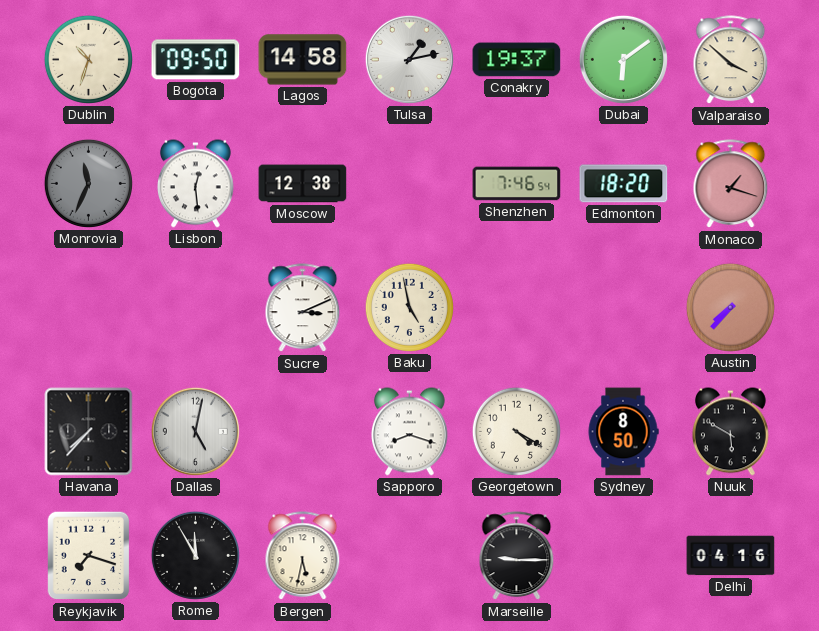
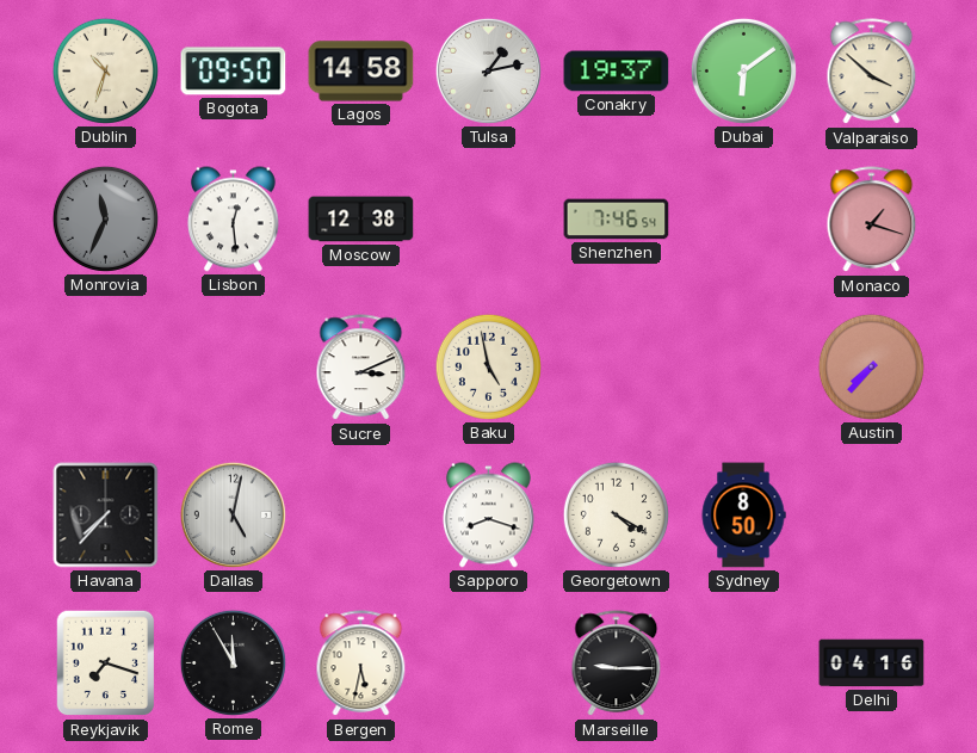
Edmonton: 18:20 -> none
Nuuk: 5:50 -> none
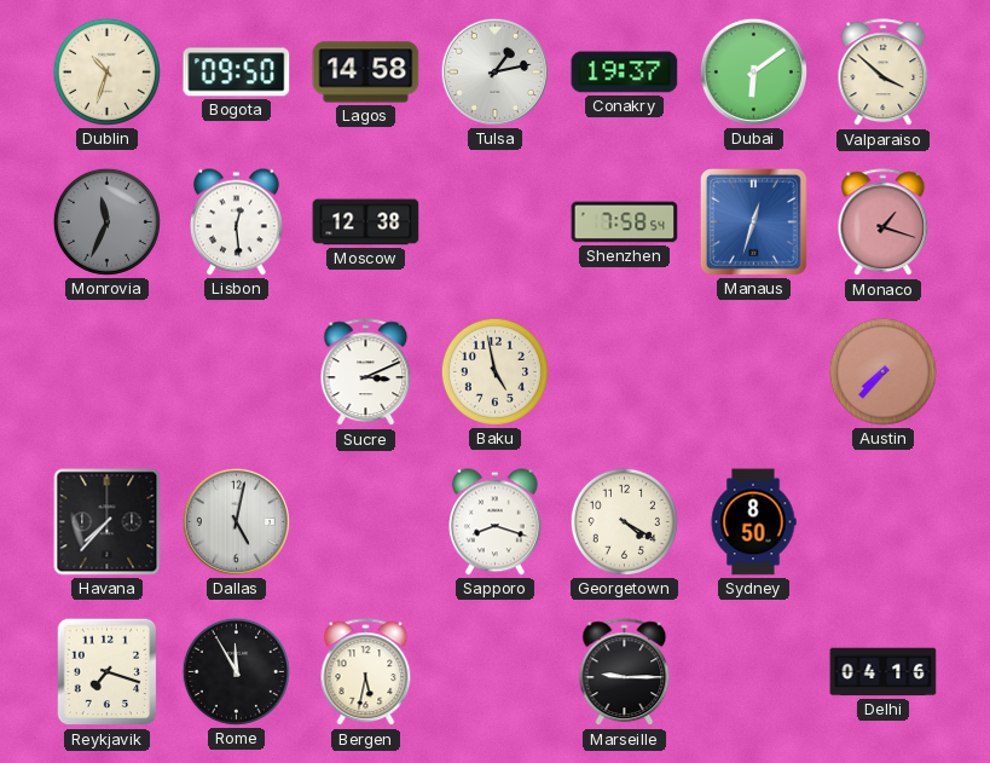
Shenzhen: 7:46 -> 7:58
Manaus: none -> 12:33
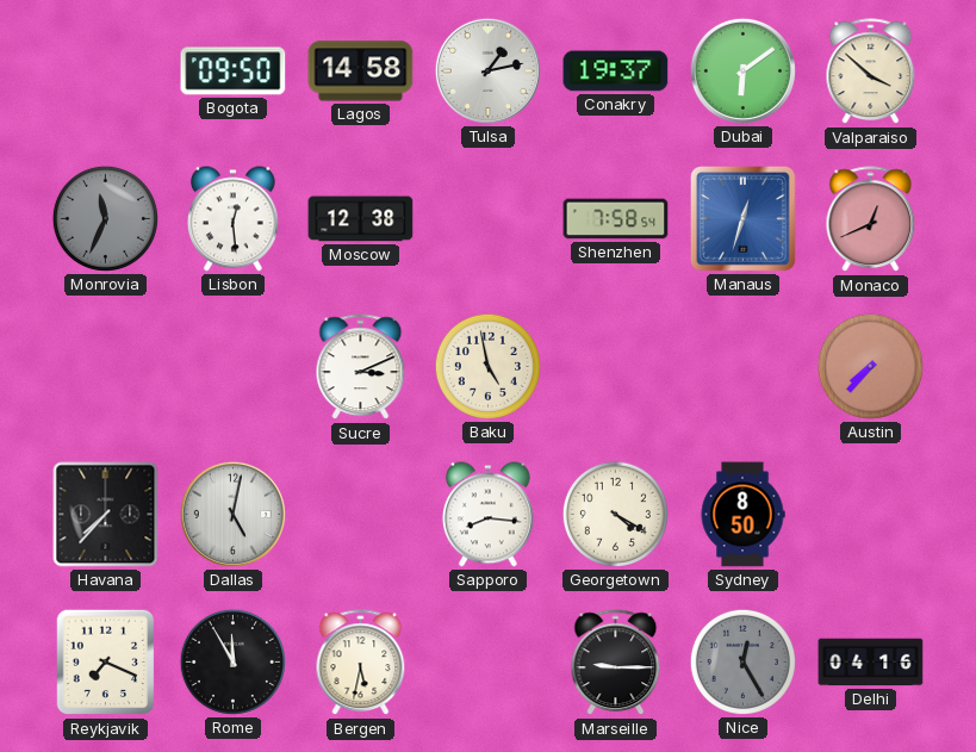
Dublin: 10:33 -> none
Monaco: 1:18 -> 12:41
Sapporo: 8:18 -> 8:16
Reykjavik: 7:18 -> 7:19
Nice: none -> 12:25
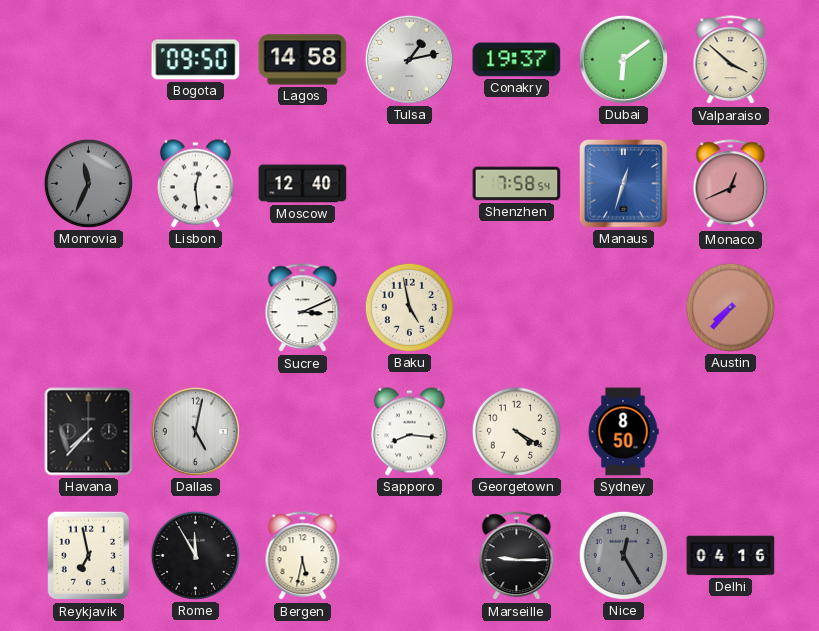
Moscow: 12:38 -> 12:40
Reykjavik: 7:19 -> 6:58
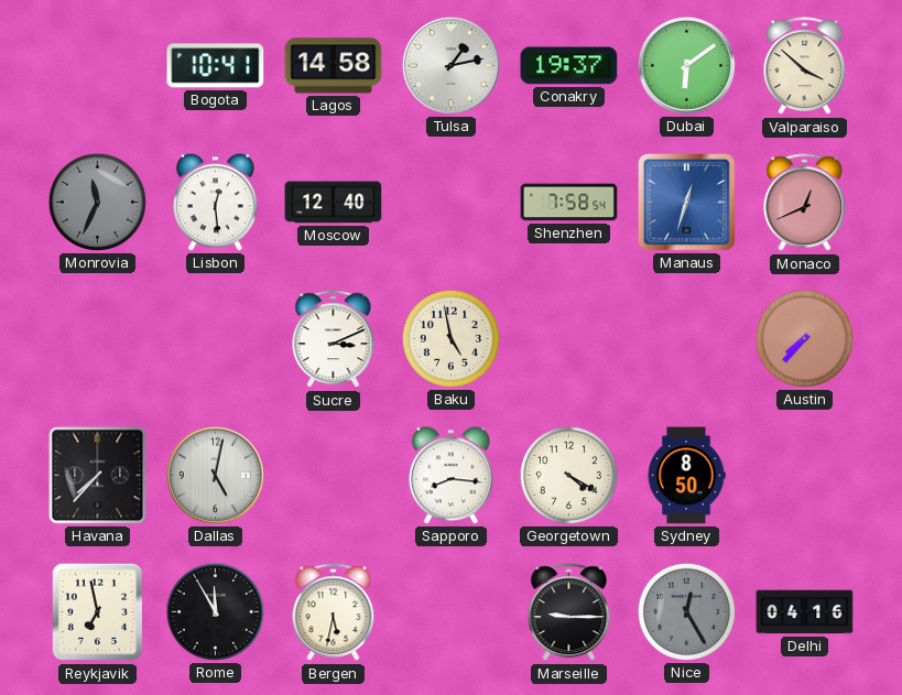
Bogota: 09:50 -> 10:41
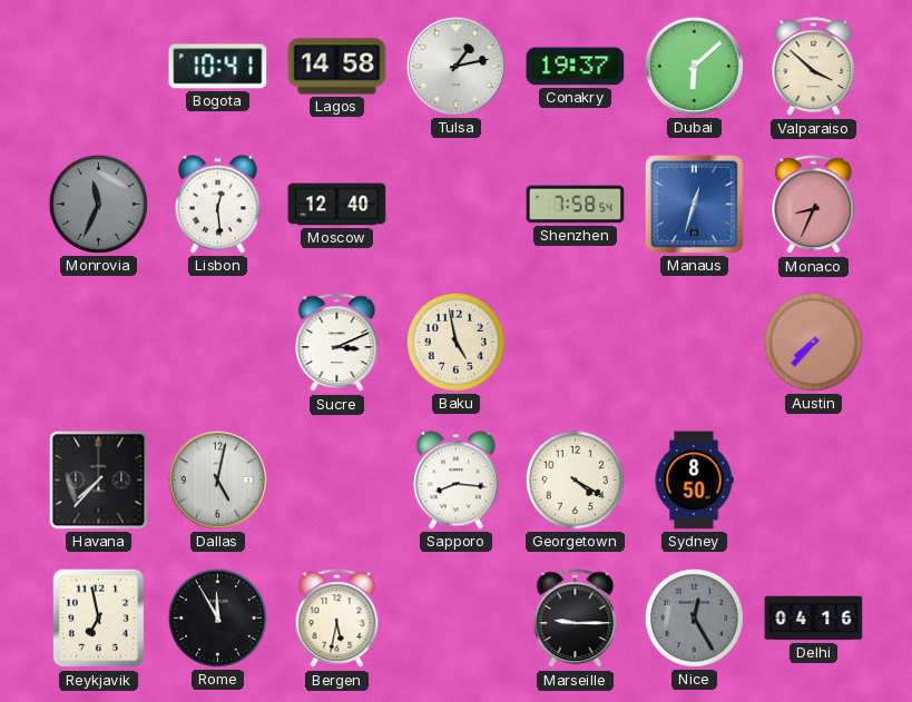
Dubai: 6:09 -> 6:08
Monaco: 12:41 -> 8:34
